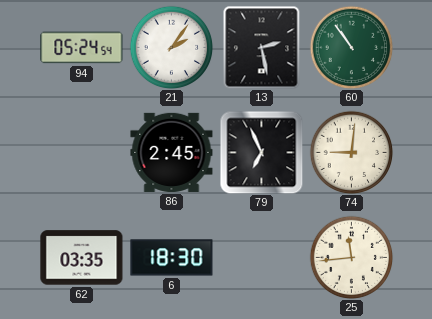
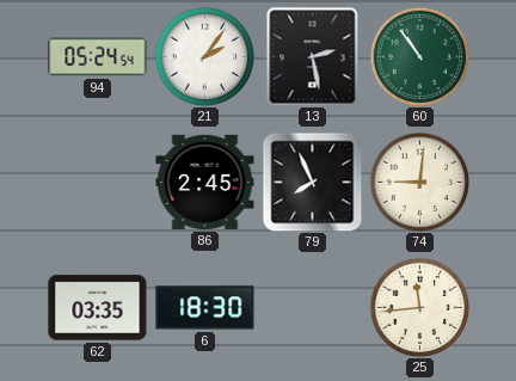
79: 6:56 -> 7:56
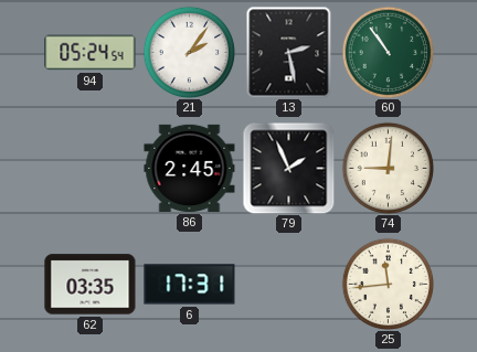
79: 7:56 -> 1:56
6: 18:30 -> 17:31
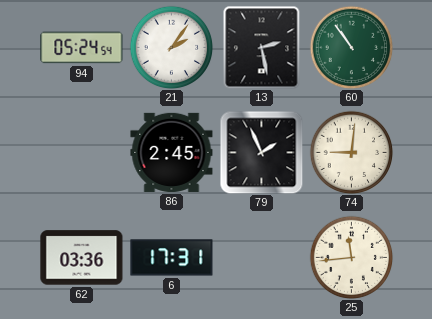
62: 03:35 -> 03:36
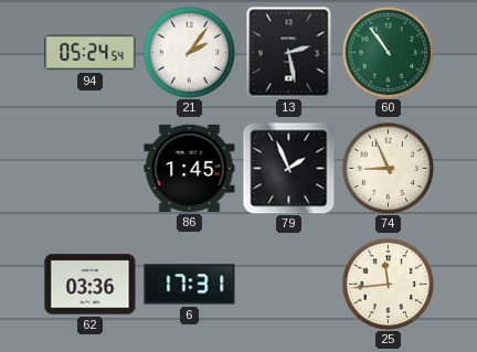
86: 2:45 -> 1:45
74: 9:01 -> 8:56
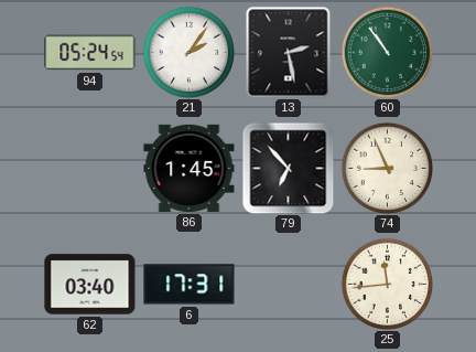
79: 1:56 -> 6:53
62: 03:36 -> 03:40
